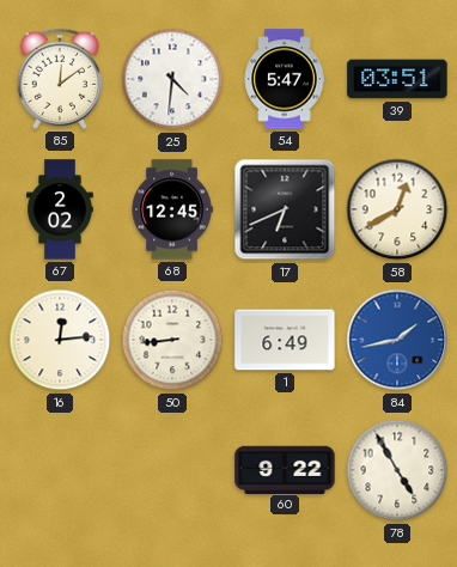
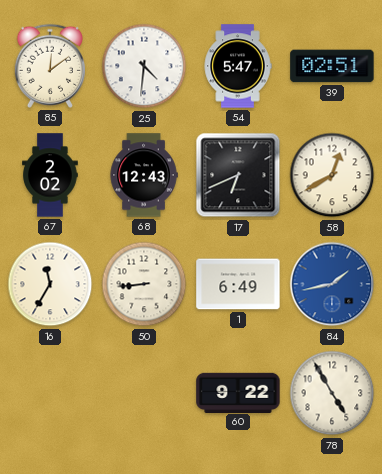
39: 03:51 -> 02:51
68: 12:45 -> 12:43
16: 12:14 -> 11:35
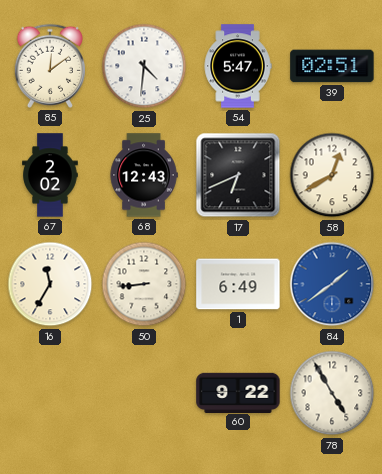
84: 1:43 -> 1:39
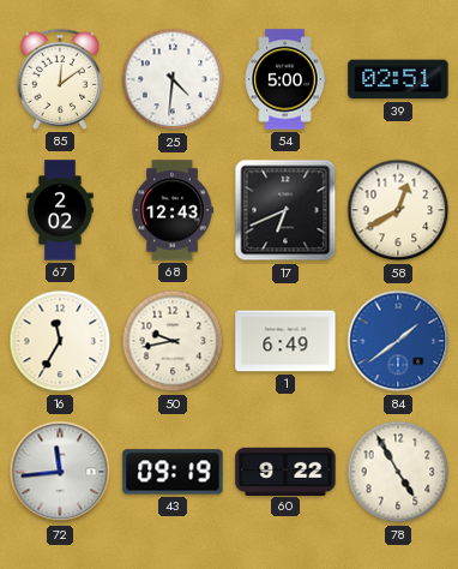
54: 5:47 -> 5:00
50: 8:44 -> 9:43
72: none -> 11:44
43: none -> 09:19
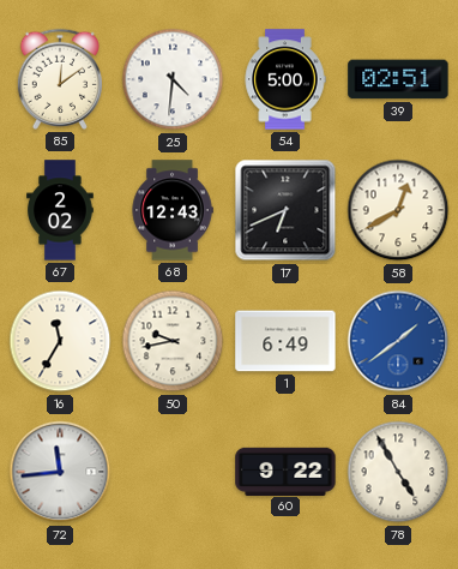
43: 09:19 -> none
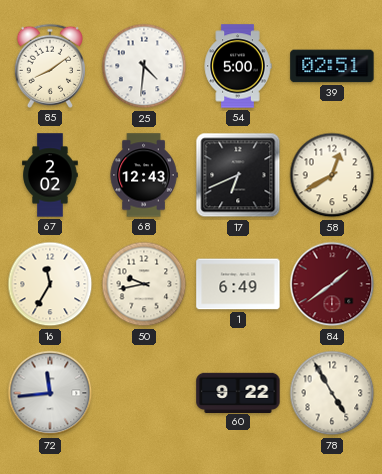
85: 12:09 -> 8:09
84 dial: blue -> burgundy
